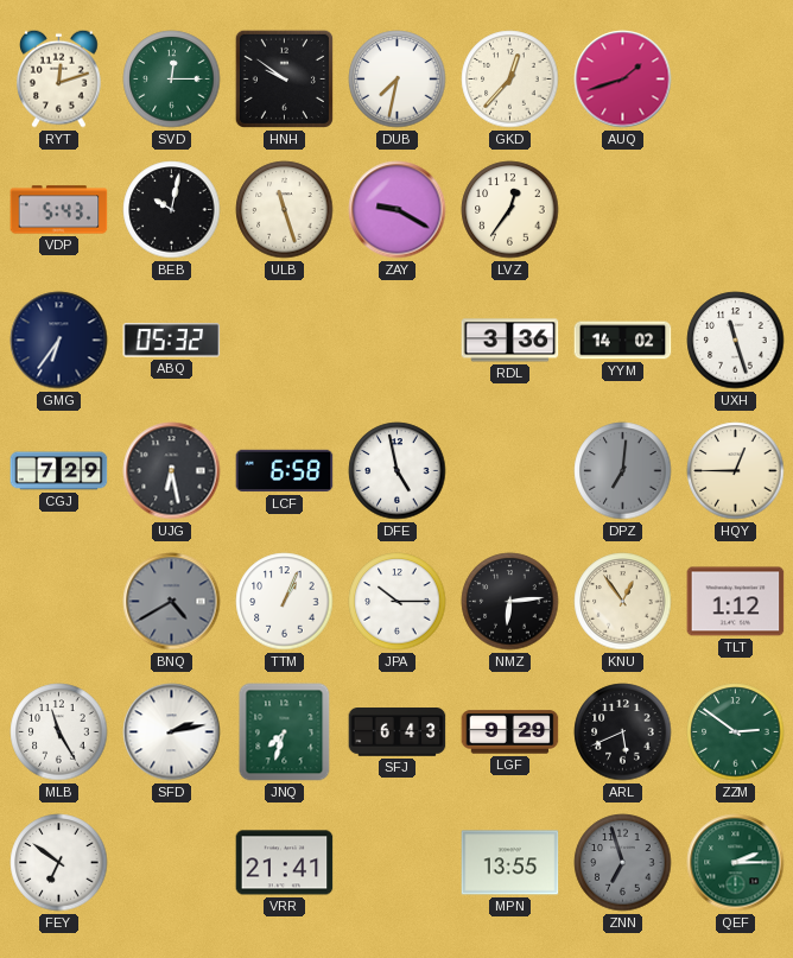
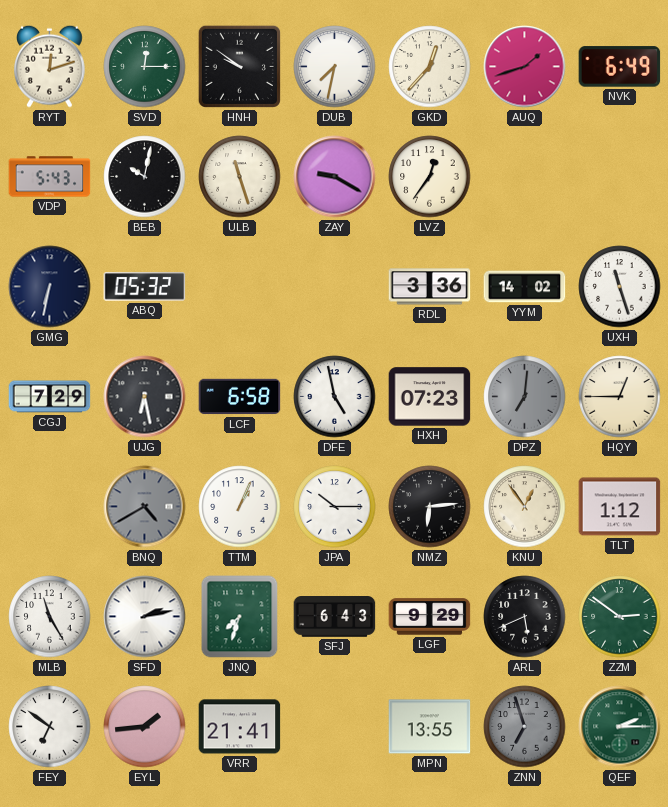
NVK: none -> 6:49
GMG: 6:36 -> 6:32
HXH: none -> 07:23
EYL: none -> 1:44
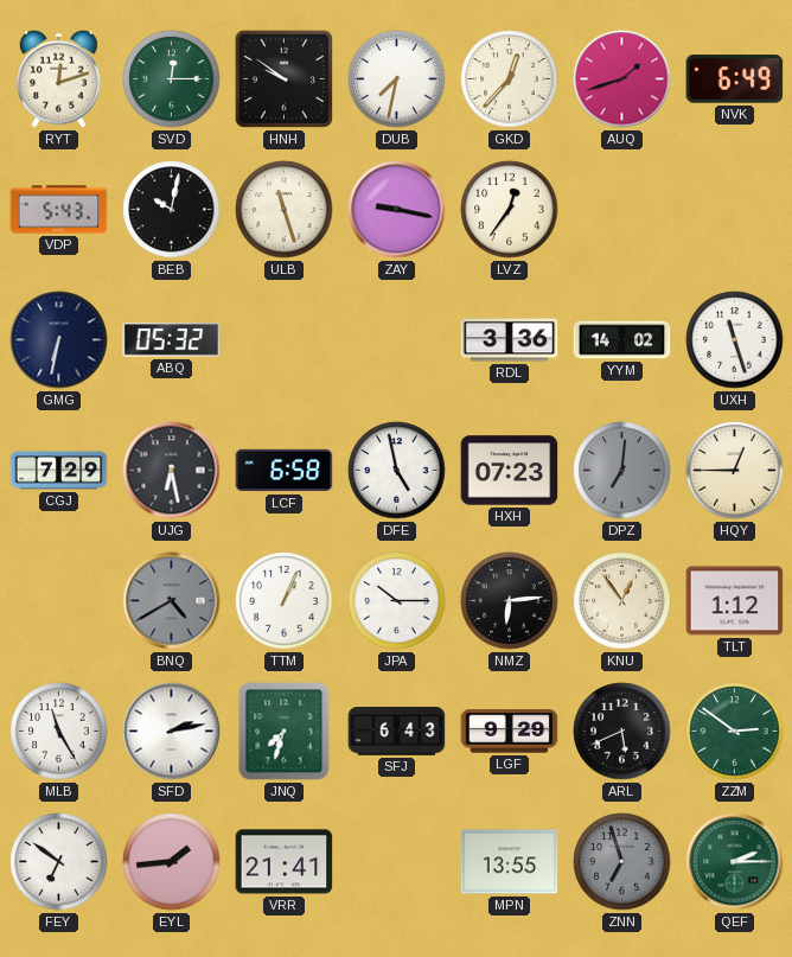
ZAY: 9:20 -> 9:17
